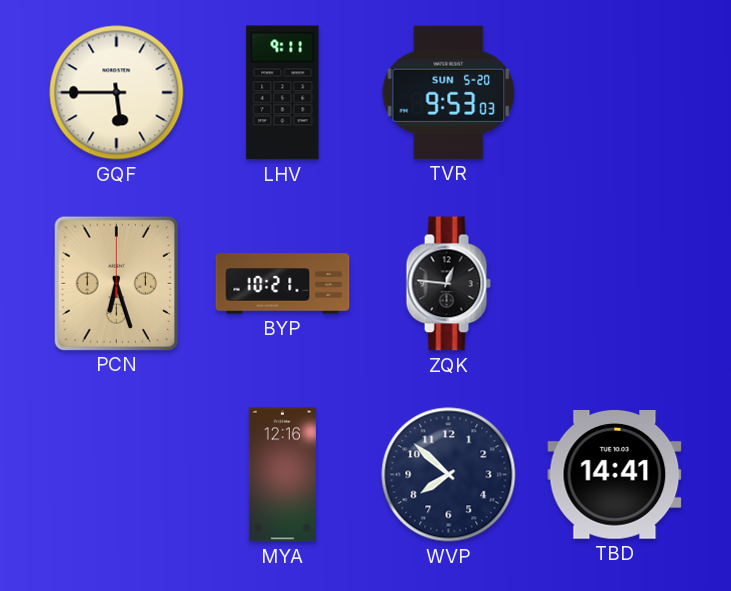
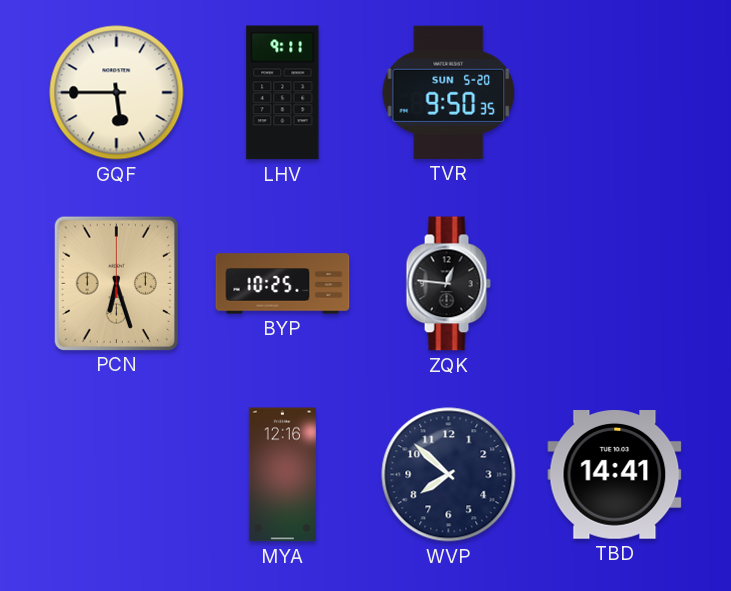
TVR: 9:53 -> 9:50
BYP: 10:21 -> 10:25
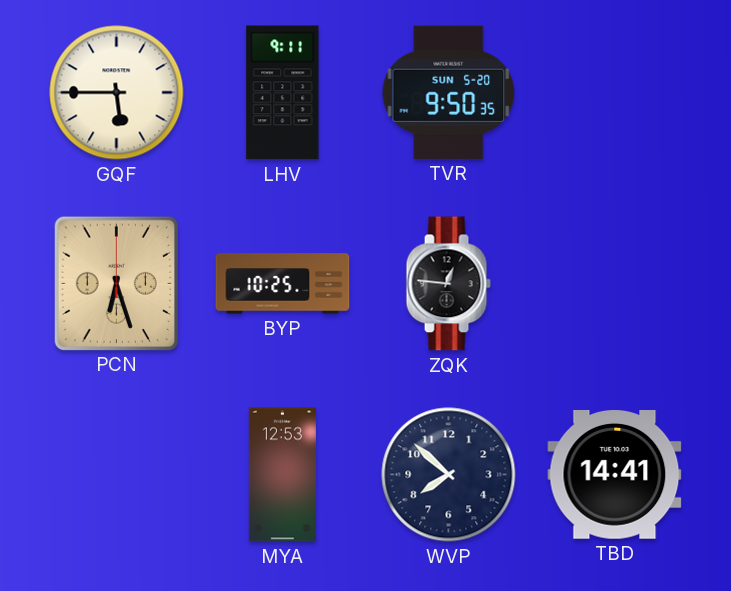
MYA: 12:16 -> 12:53
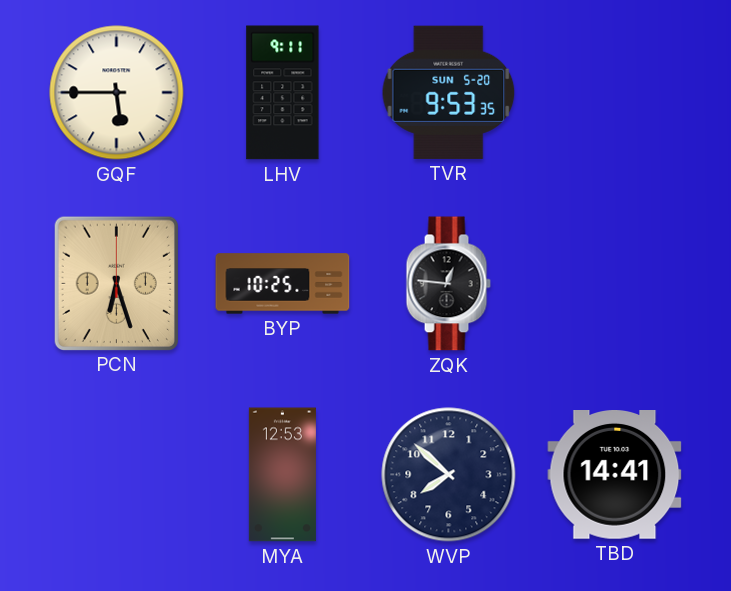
TVR: 9:50 -> 9:53
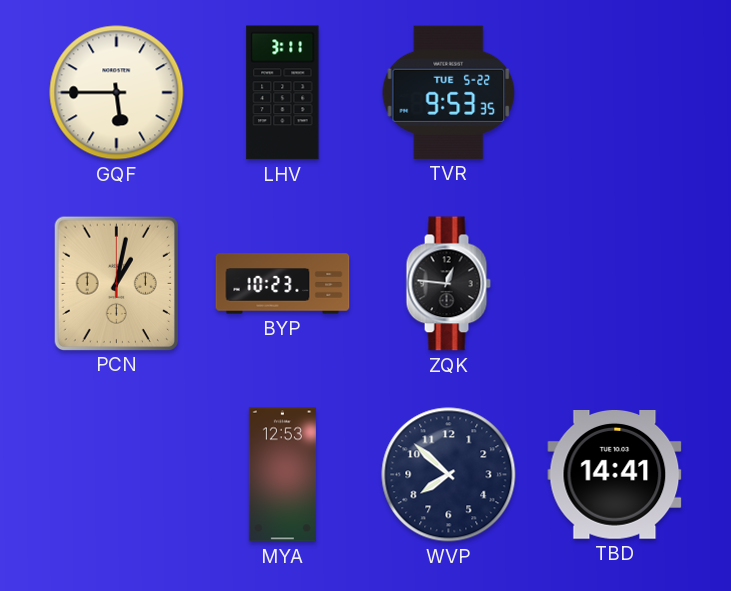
LHV: 9:11 -> 3:11
TVR date: SUN 5-20 -> TUE 5-22
PCN: 6:27 -> 1:02
BYP: 10:25 -> 10:23
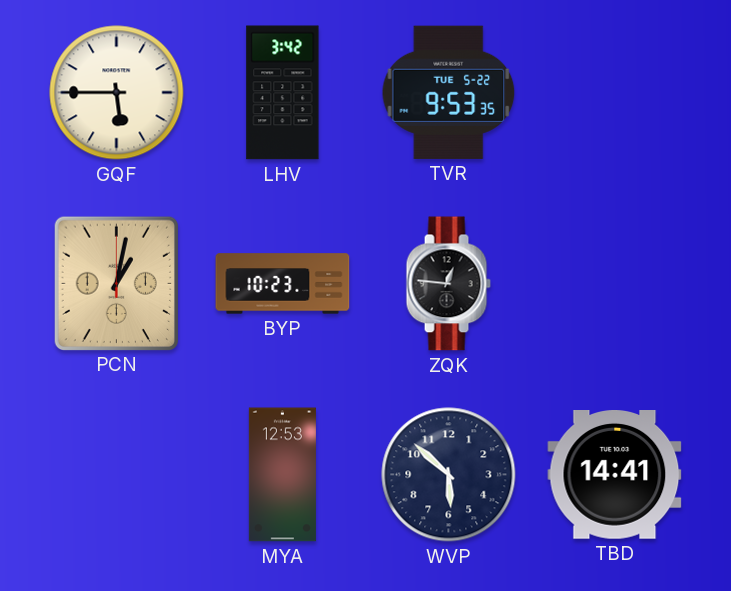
LHV: 3:11 -> 3:42
WVP: 7:52 -> 5:52
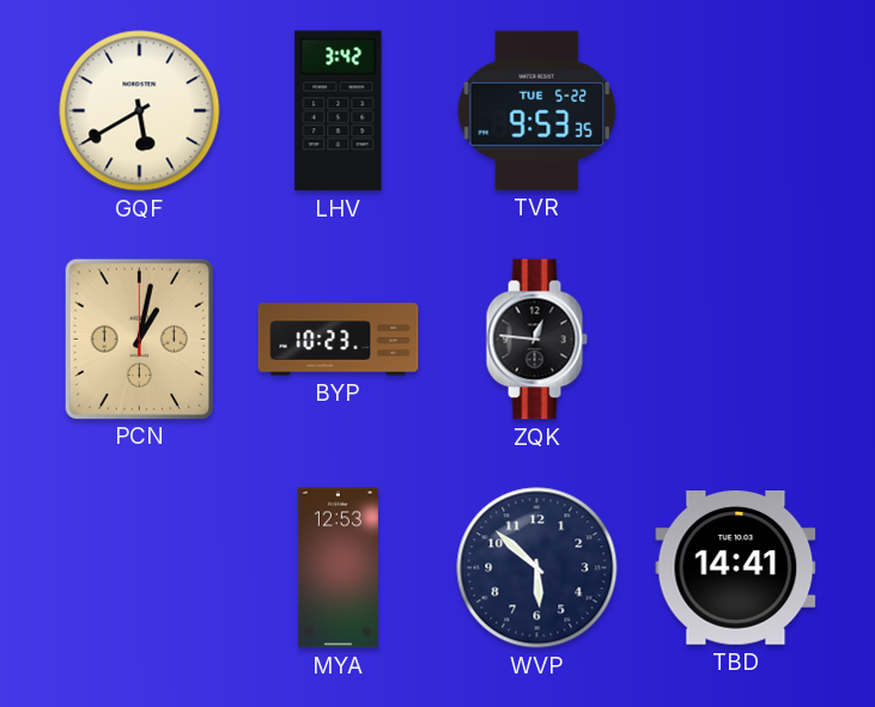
GQF: 5:45 -> 5:40
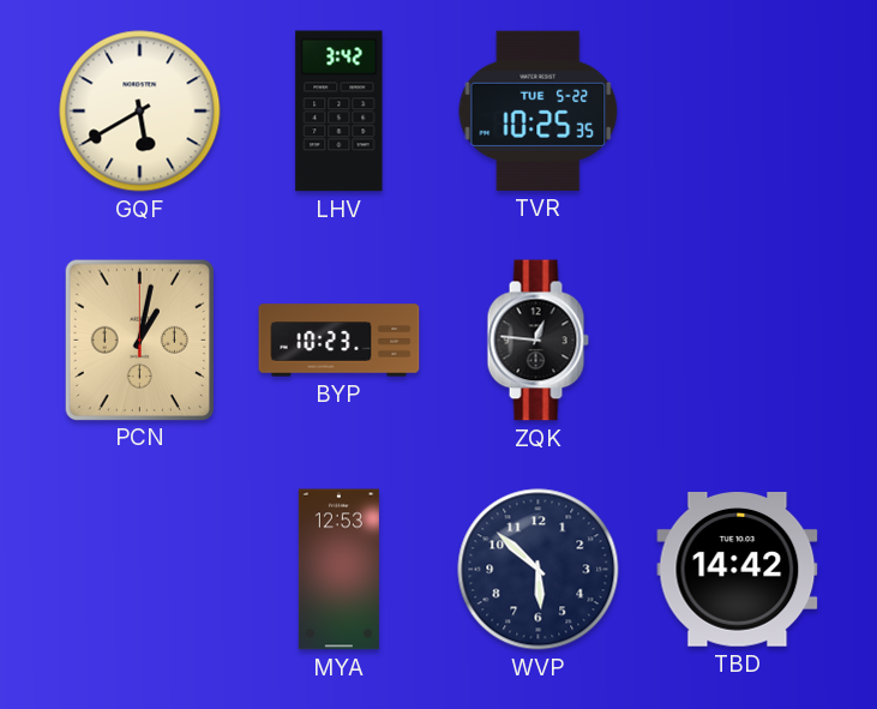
TVR: 9:53 -> 10:25
TBD: 14:41 -> 14:42
